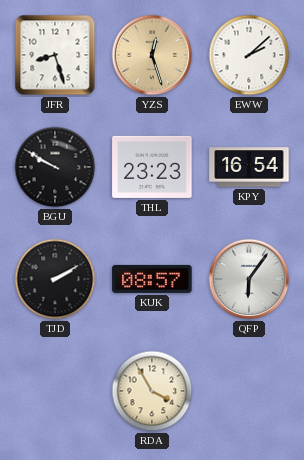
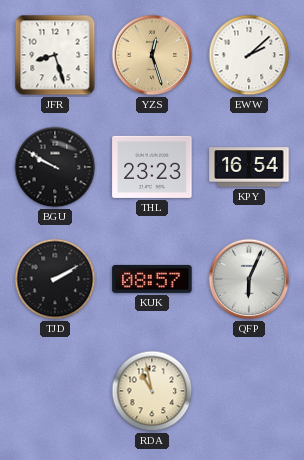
QFP: 6:06 -> 6:04
RDA: 3:55 -> 10:58
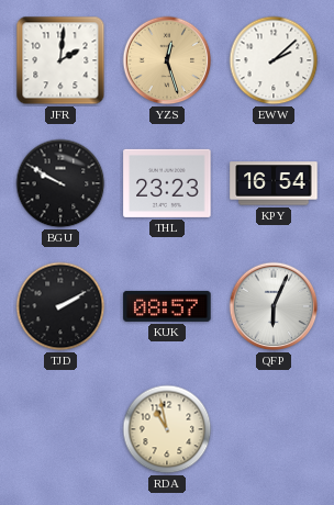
JFR: 8:27 -> 2:01
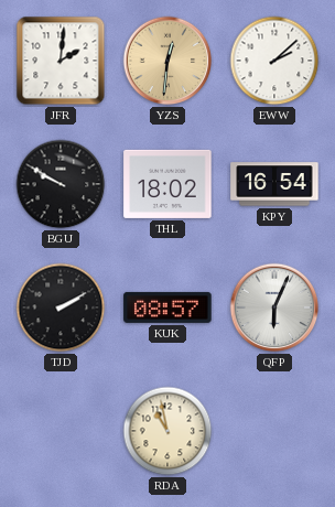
YZS: 12:27 -> 12:31
THL: 23:23 -> 18:02
